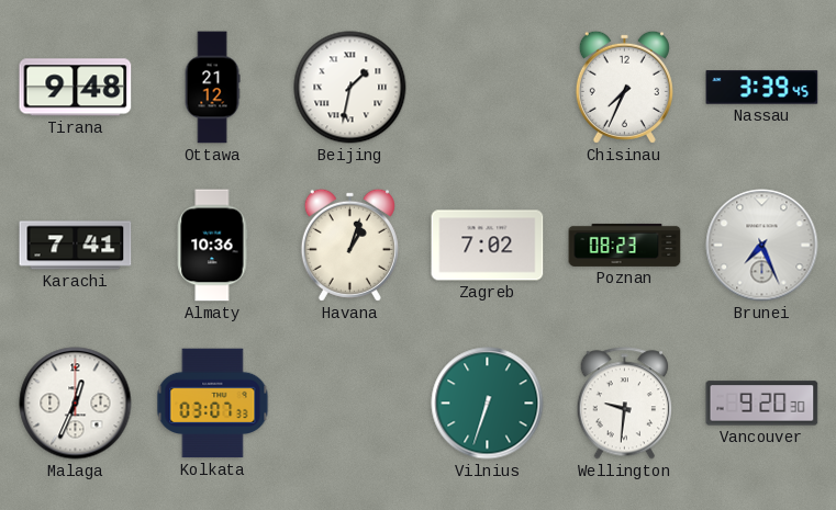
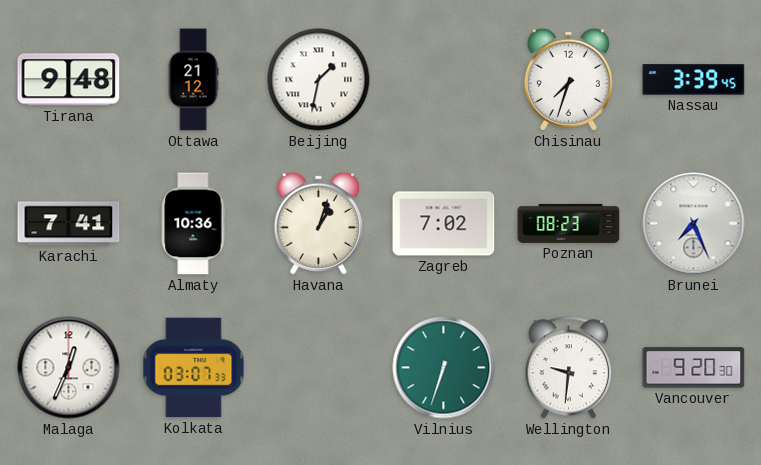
Chisinau: 7:34 -> 7:33
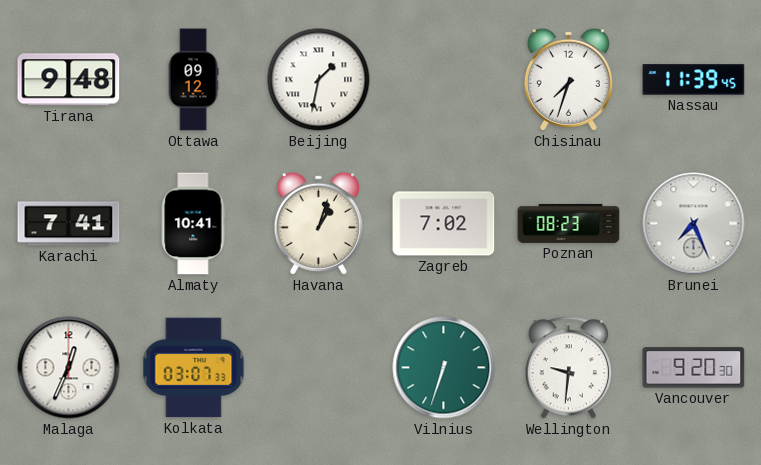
Ottawa: 21:12 -> 09:12
Nassau: 3:39 -> 11:39
Almaty: 10:36 -> 10:41
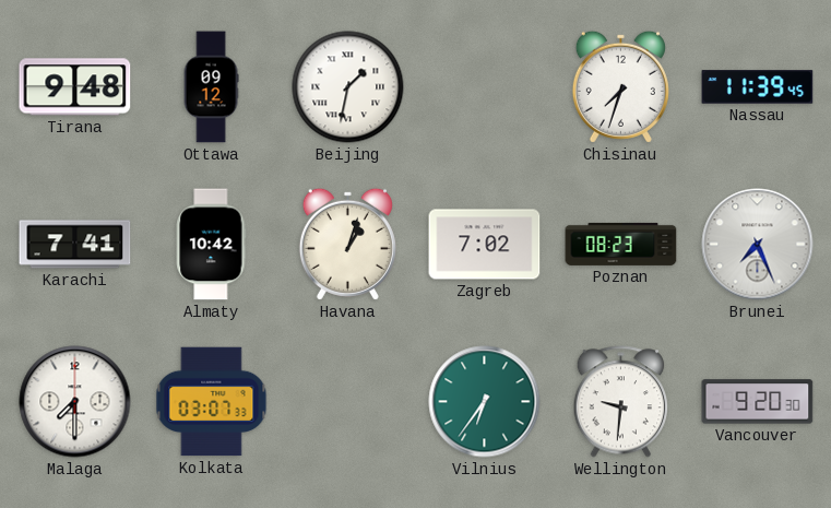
Almaty: 10:41 -> 10:42
Malaga: 12:34 -> 7:30
Vilnius: 6:33 -> 6:36
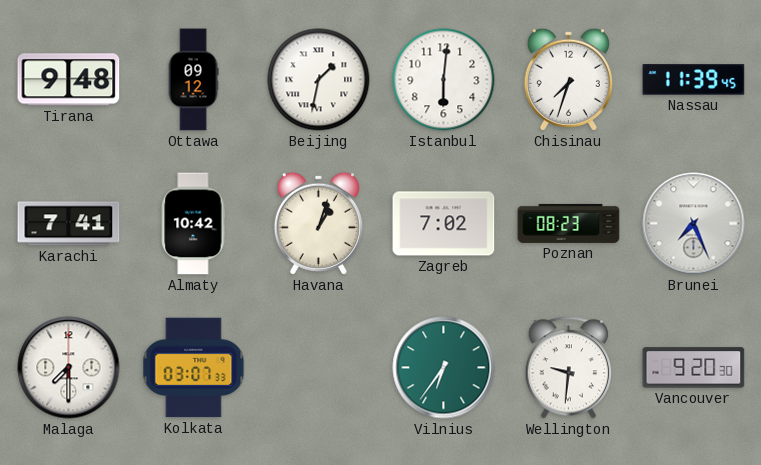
Istanbul: none -> 6:01
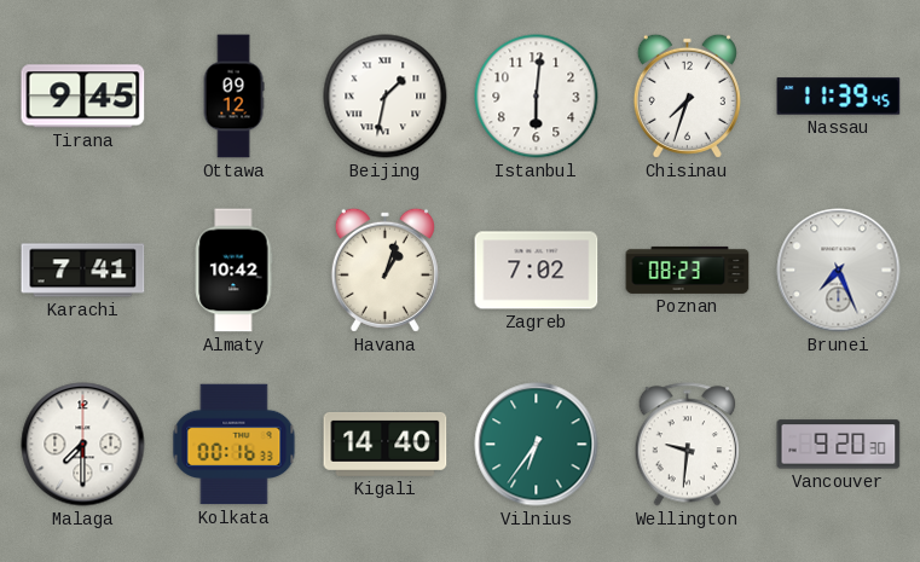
Tirana: 9:48 -> 9:45
Kolkata: 03:07 -> 00:16
Kigali: none -> 14:40
